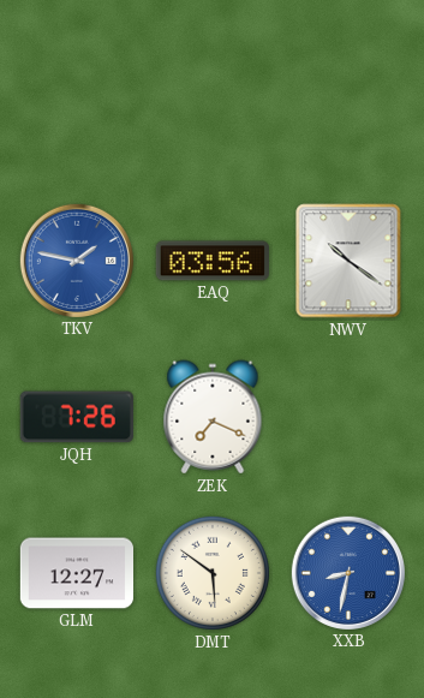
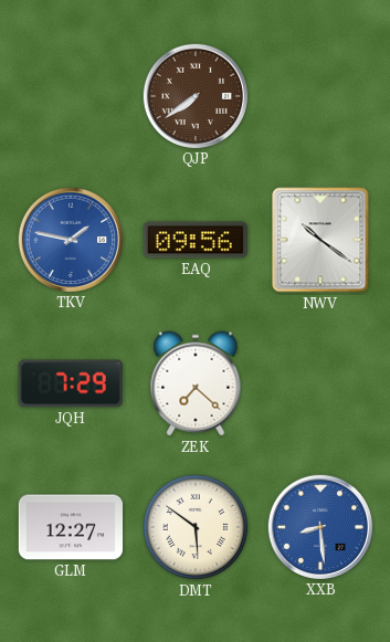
QJP: none -> 7:39
EAQ: 03:56 -> 09:56
JQH: 7:26 -> 7:29
ZEK: 7:19 -> 7:22
XXB: 8:32 -> 8:29
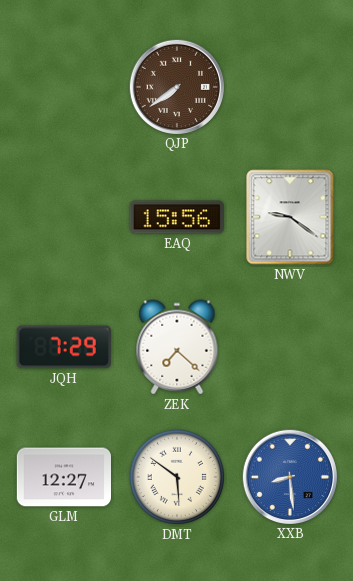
TKV: 1:47 -> none
EAQ: 09:56 -> 15:56
NWV: 10:21 -> 9:21
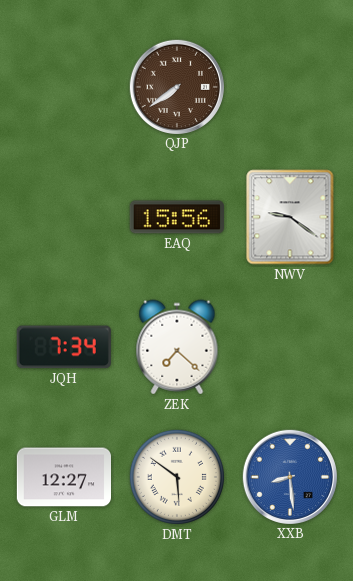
JQH: 7:29 -> 7:34
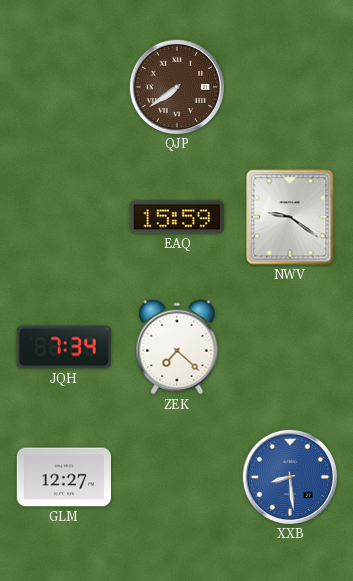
EAQ: 15:56 -> 15:59
DMT: 5:51 -> none
